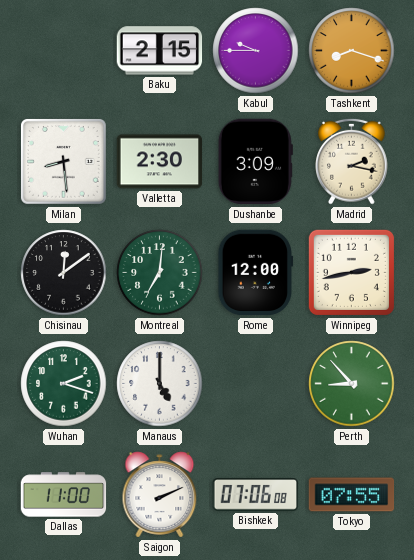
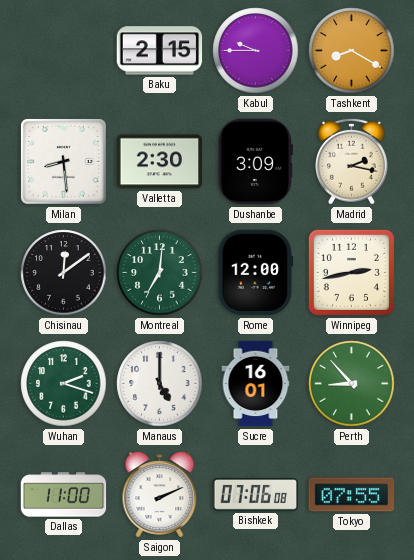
Tashkent: 8:18 -> 8:20
Sucre: none -> 16:01
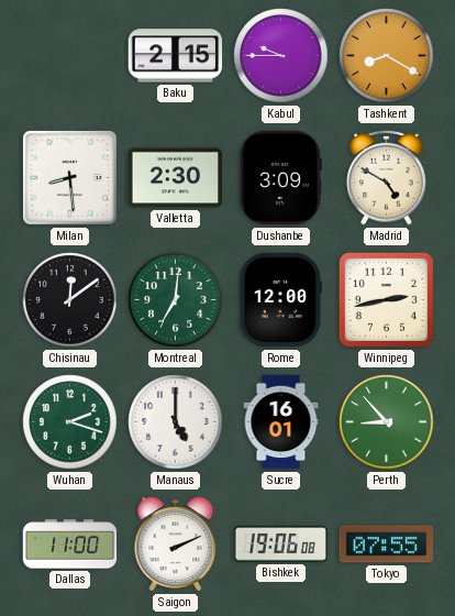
Madrid: 2:17 -> 4:50
Bishkek: 07:06 -> 19:06
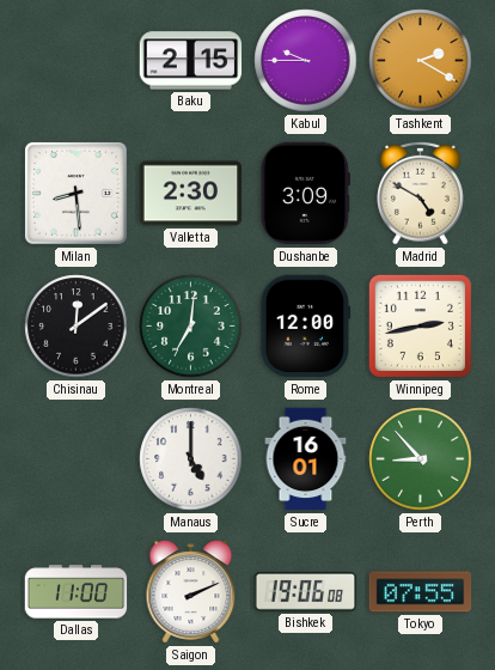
Tashkent: 8:20 -> 2:20
Wuhan: 2:18 -> none
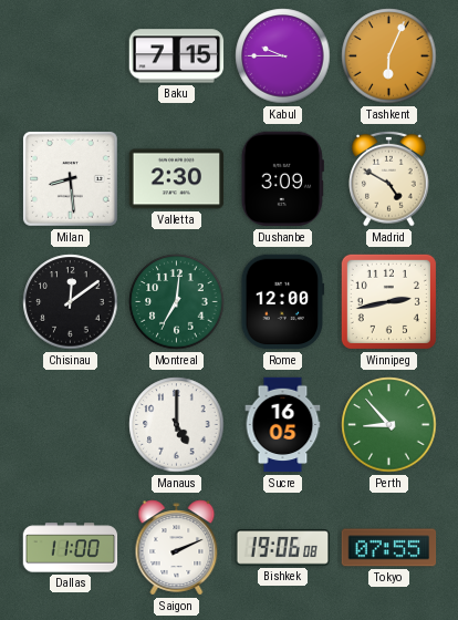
Baku: 2:15 -> 7:15
Tashkent: 2:20 -> 6:04
Sucre: 16:01 -> 16:05
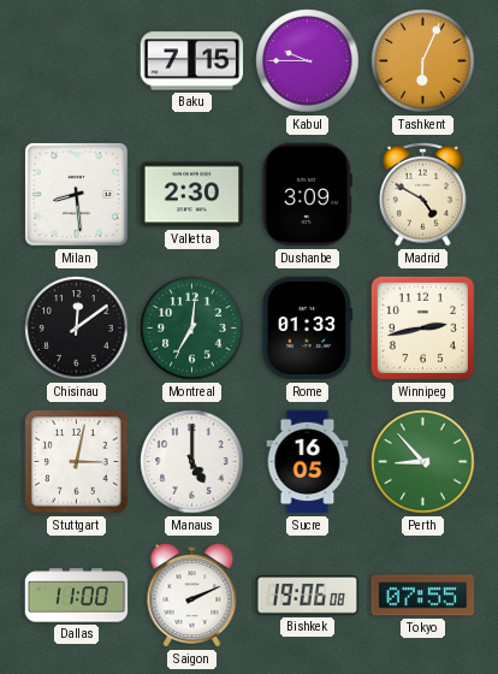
Rome: 12:00 -> 01:33
Stuttgart: none -> 3:02
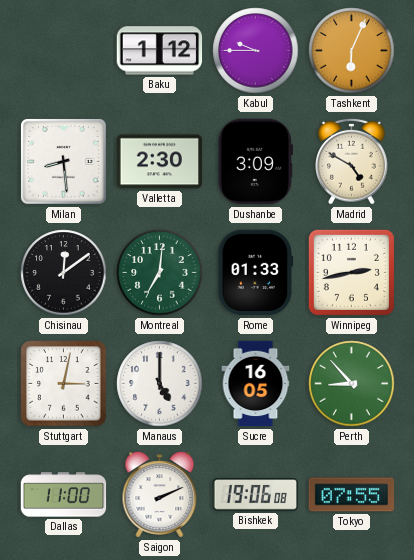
Baku: 7:15 -> 1:12
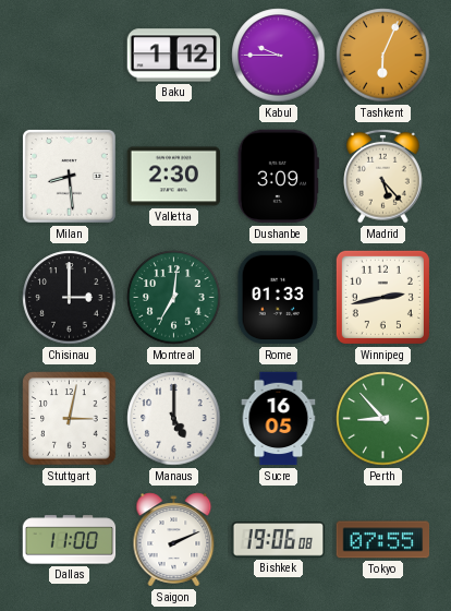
Madrid: 4:50 -> 5:23
Chisinau: 12:09 -> 3:00
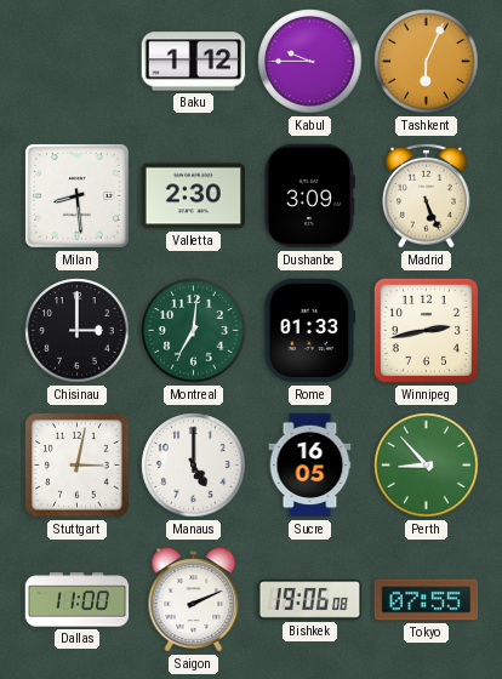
Madrid: 5:23 -> 5:26
